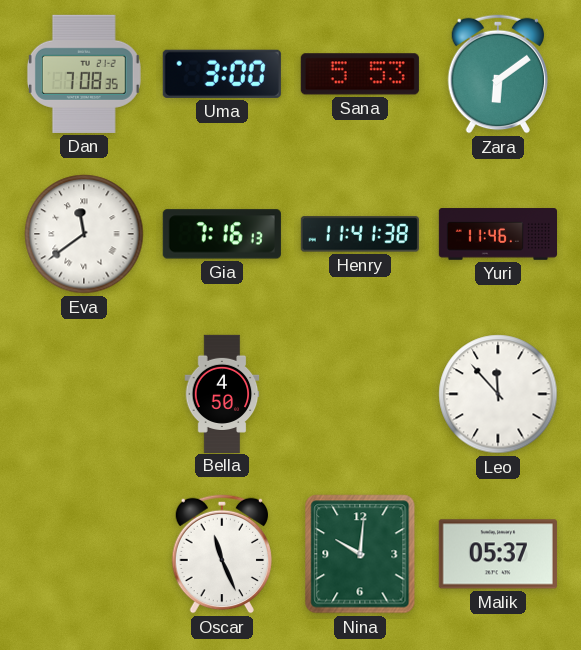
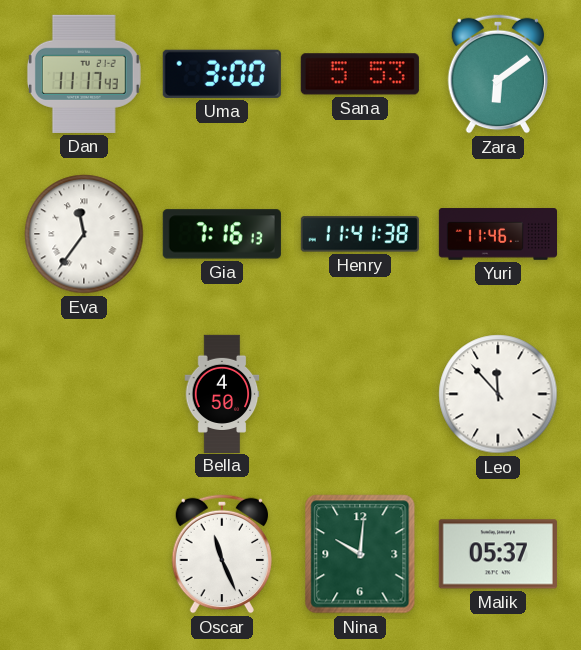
Dan: 7:08 -> 11:17
Eva: 11:39 -> 11:36
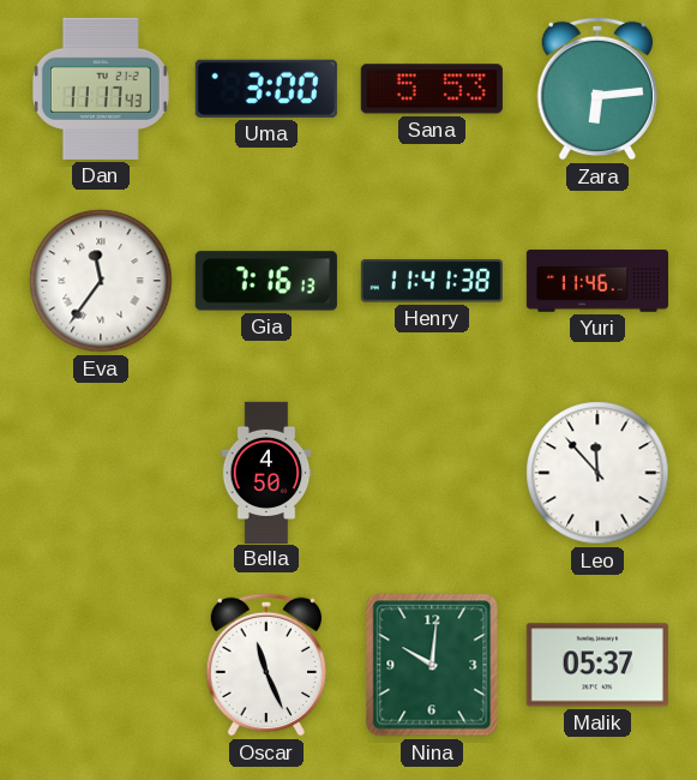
Zara: 6:09 -> 6:14
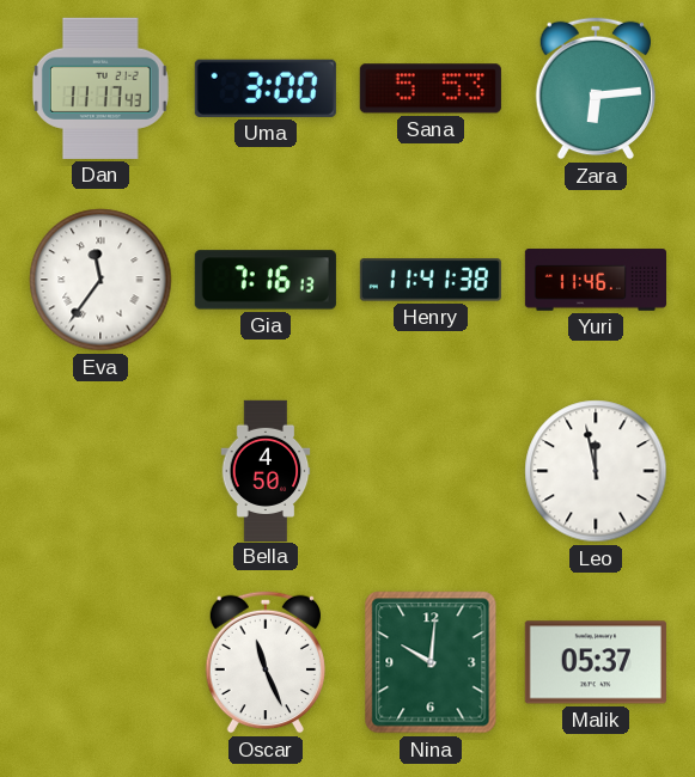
Leo: 11:53 -> 11:58
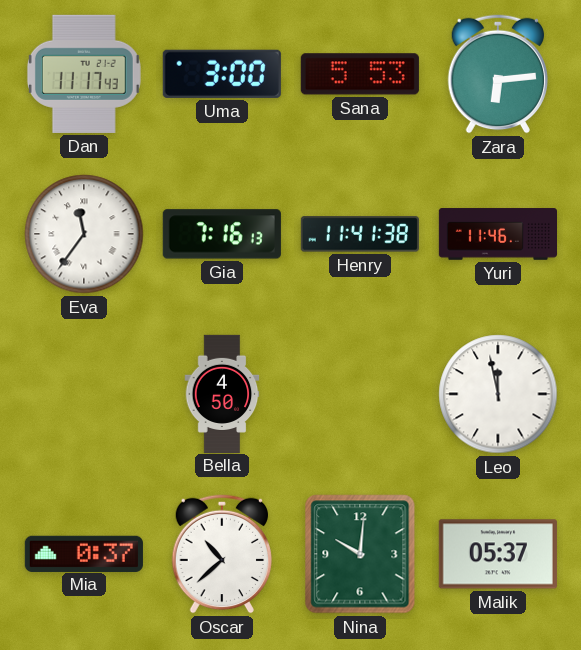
Mia: none -> 0:37
Oscar: 11:26 -> 10:38
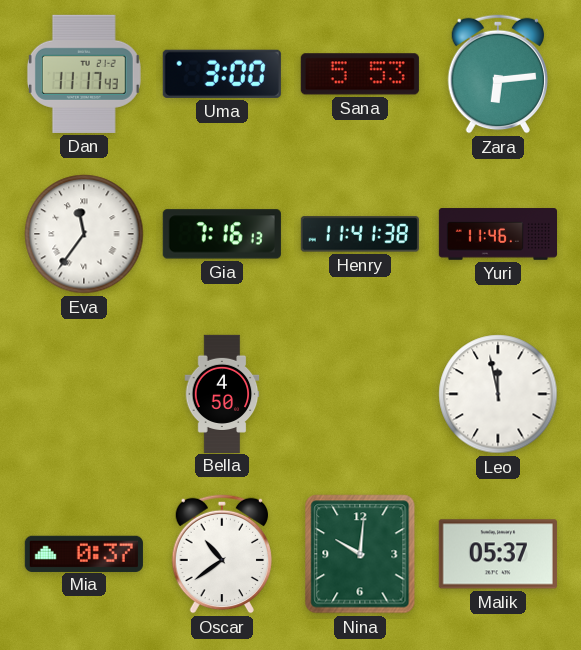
Oscar: 10:38 -> 10:39
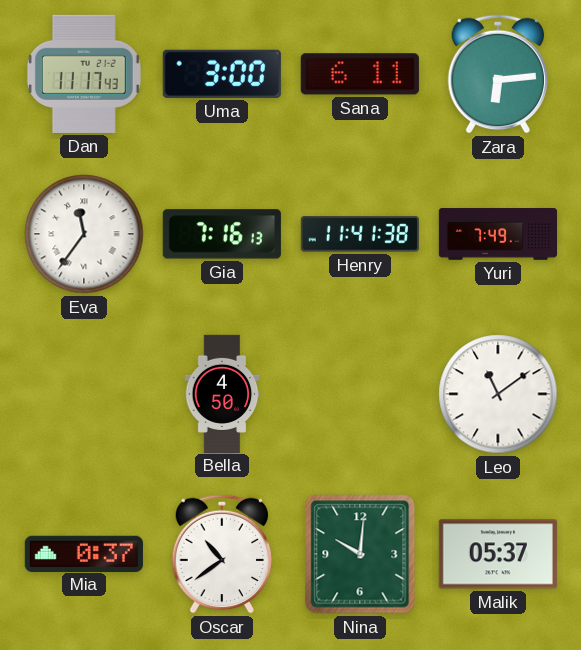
Sana: 5:53 -> 6:11
Yuri: 11:46 -> 7:49
Leo: 11:58 -> 11:09
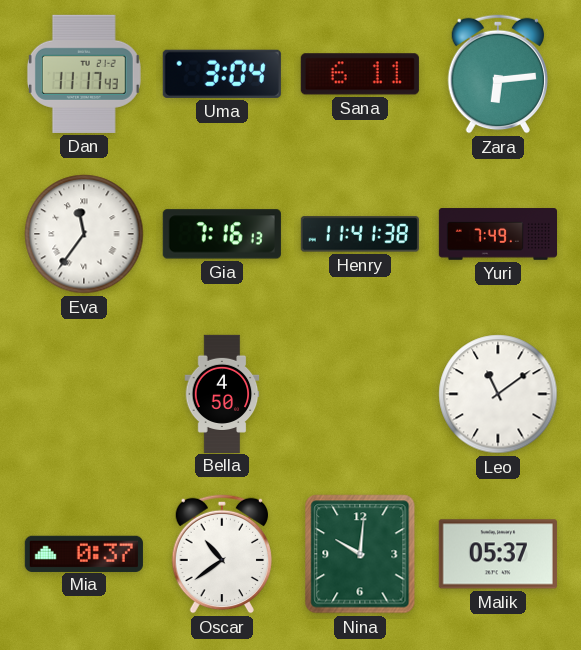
Uma: 3:00 -> 3:04
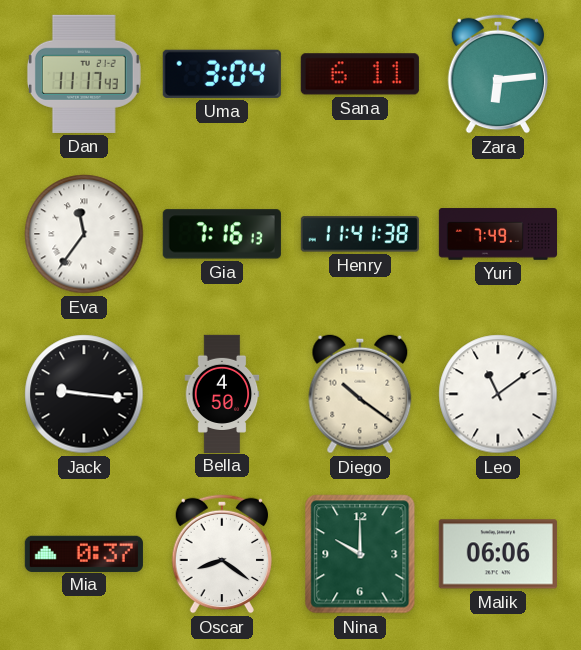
Jack: none -> 9:16
Diego: none -> 10:21
Oscar: 10:39 -> 8:21
Nina: 10:01 -> 10:00
Malik: 05:37 -> 06:06
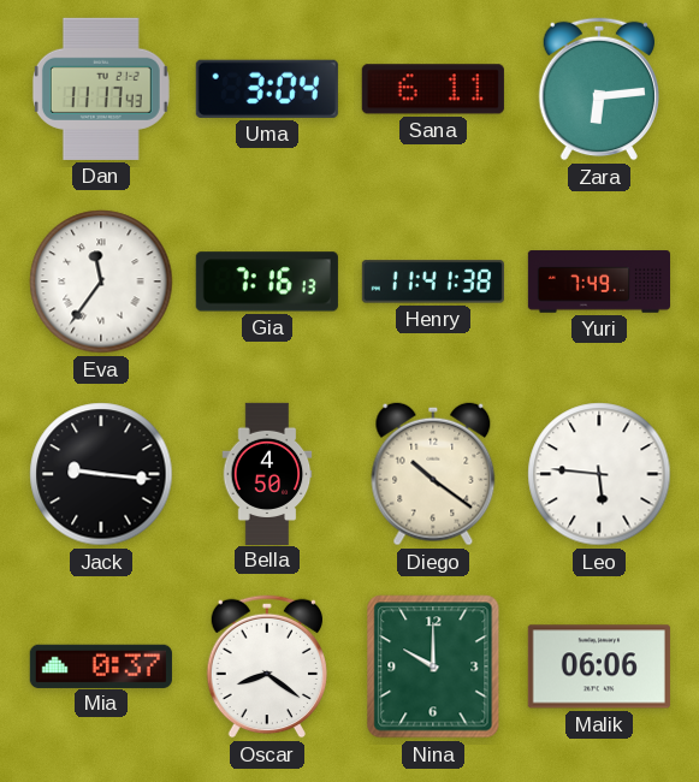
Leo: 11:09 -> 5:46
